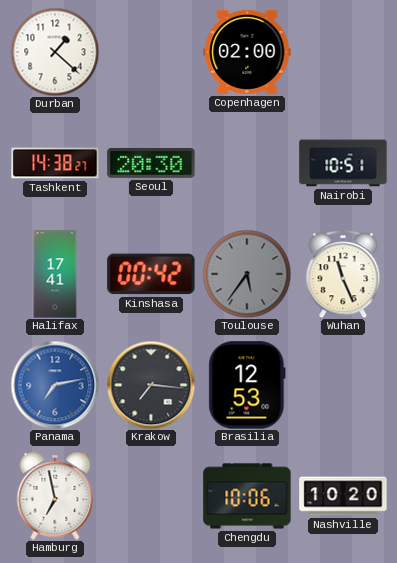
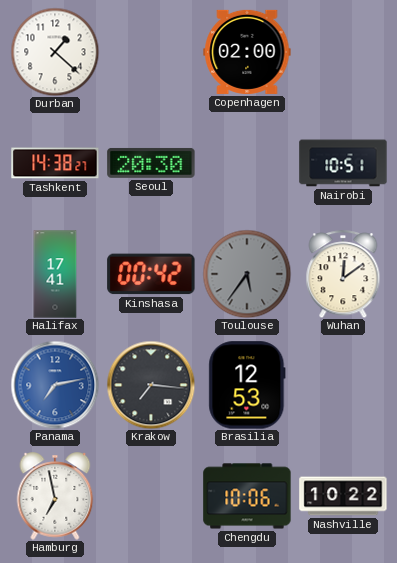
Wuhan: 11:26 -> 12:09
Nashville: 10:20 -> 10:22
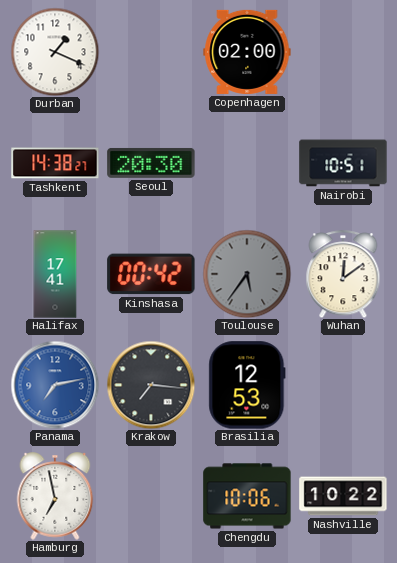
Durban: 1:22 -> 1:19
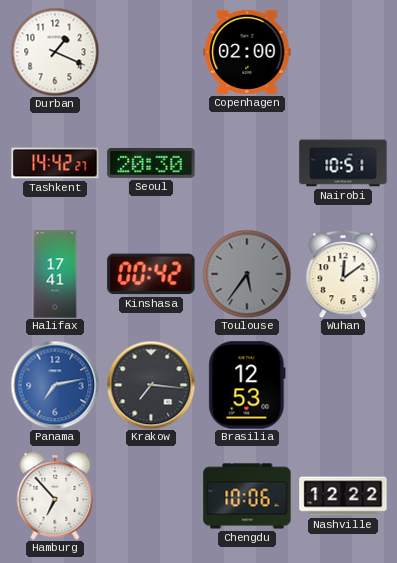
Tashkent: 14:38 -> 14:42
Hamburg: 6:58 -> 6:53
Nashville: 10:22 -> 12:22
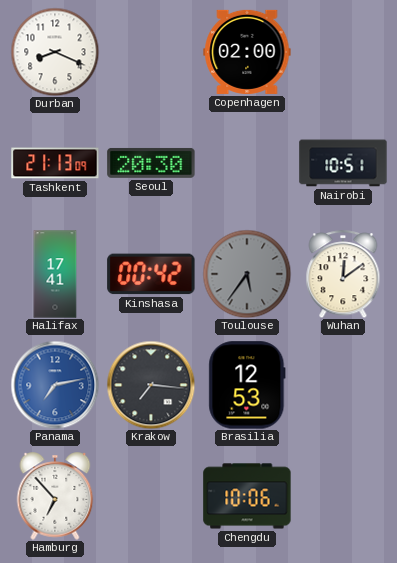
Durban: 1:19 -> 8:19
Tashkent: 14:42 -> 21:13
Nashville: 12:22 -> none
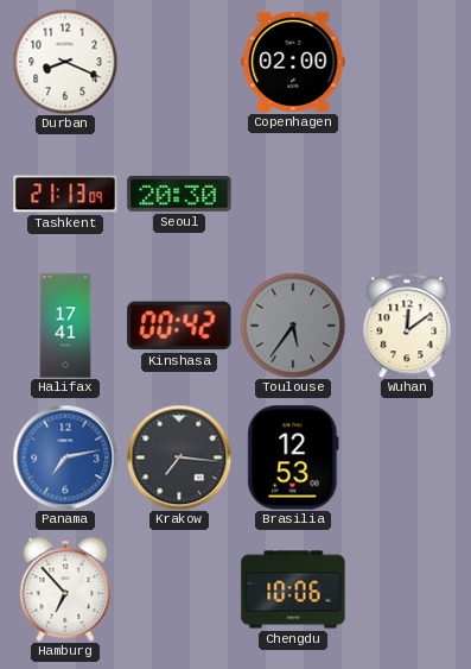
Nairobi: 10:51 -> none
